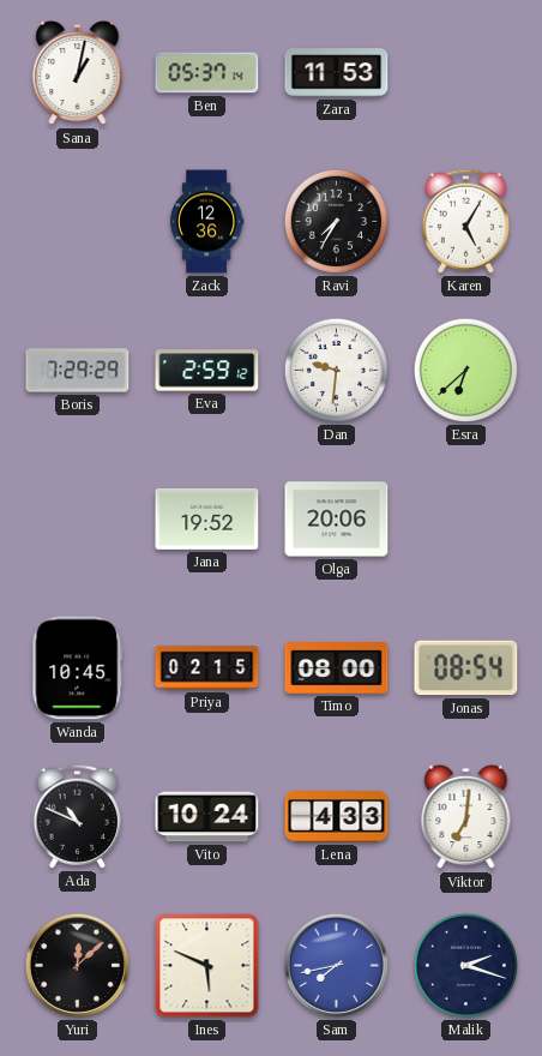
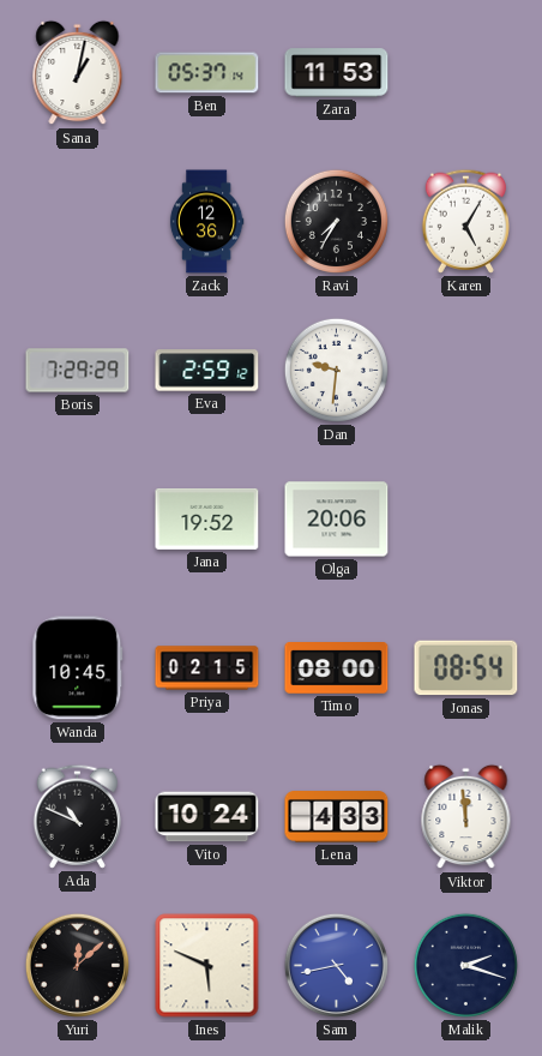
Esra: 6:38 -> none
Viktor: 7:01 -> 11:59
Sam: 7:43 -> 4:43
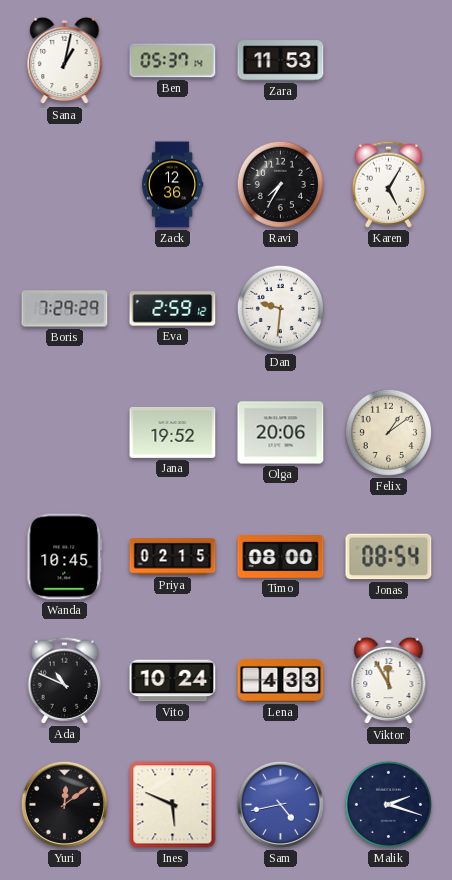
Felix: none -> 1:09
Viktor: 11:59 -> 11:55
Yuri: 12:08 -> 12:09
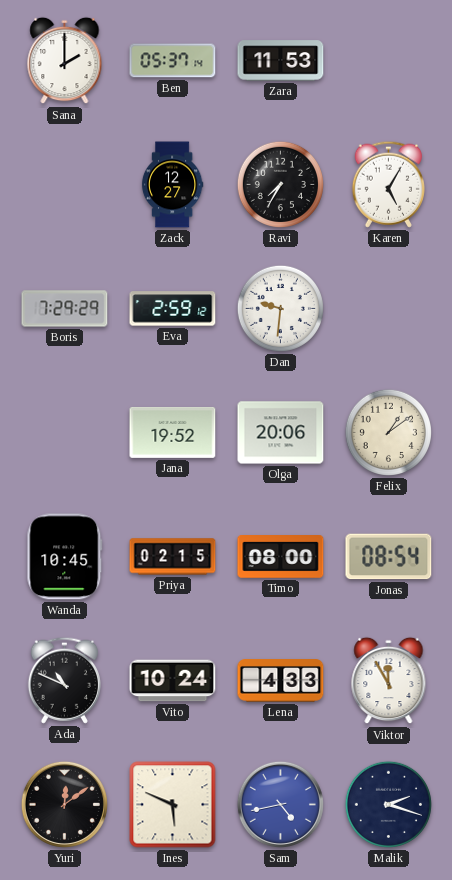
Sana: 1:02 -> 2:00
Zack: 12:36 -> 12:27
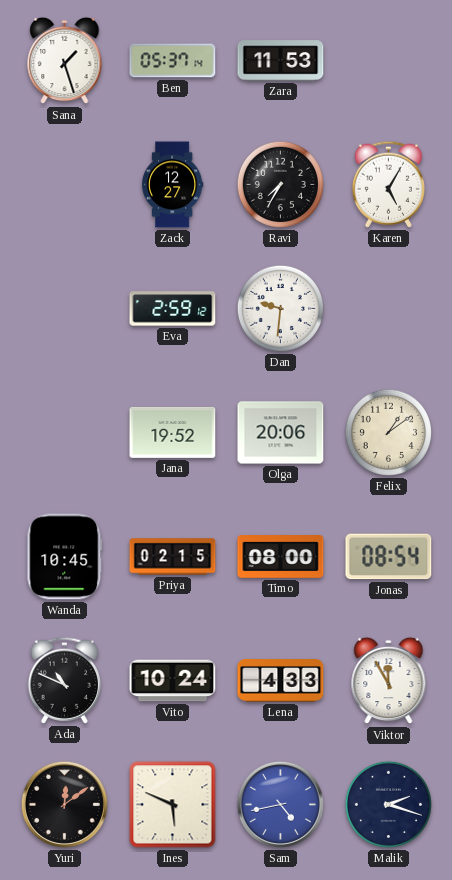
Sana: 2:00 -> 1:27
Boris: 7:29 -> none
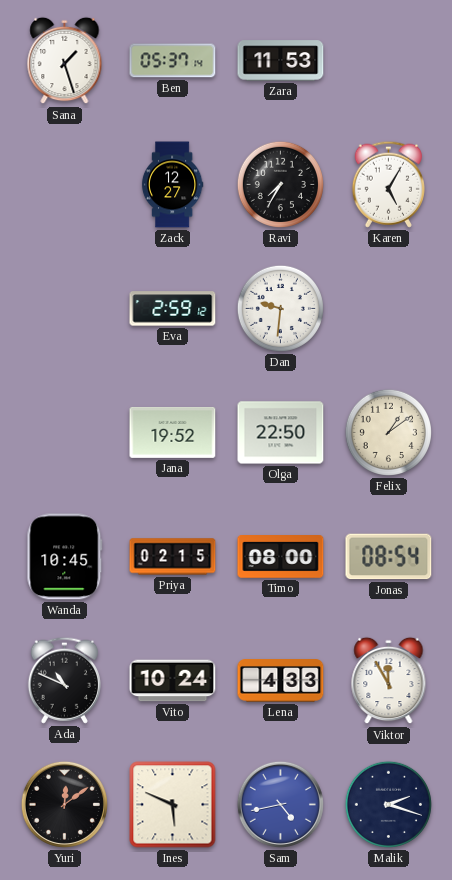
Olga: 20:06 -> 22:50
